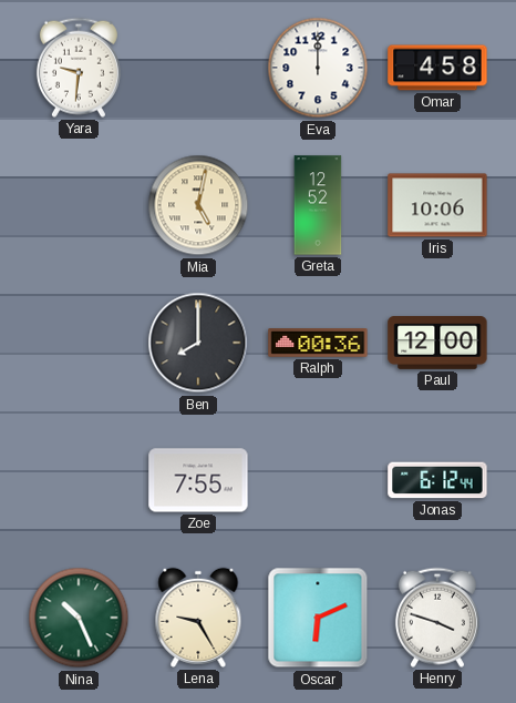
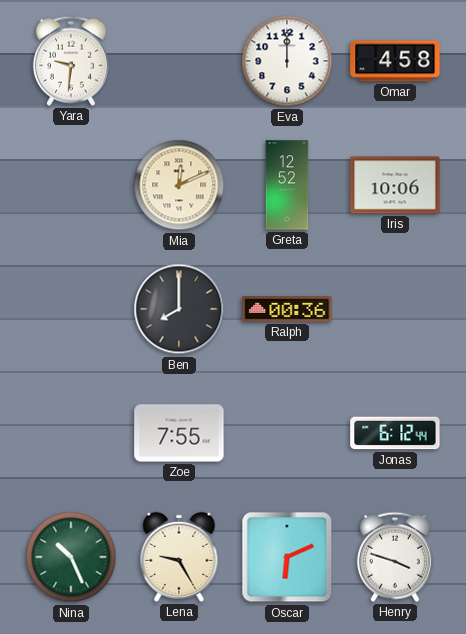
Mia: 5:02 -> 12:11
Paul: 12:00 -> none
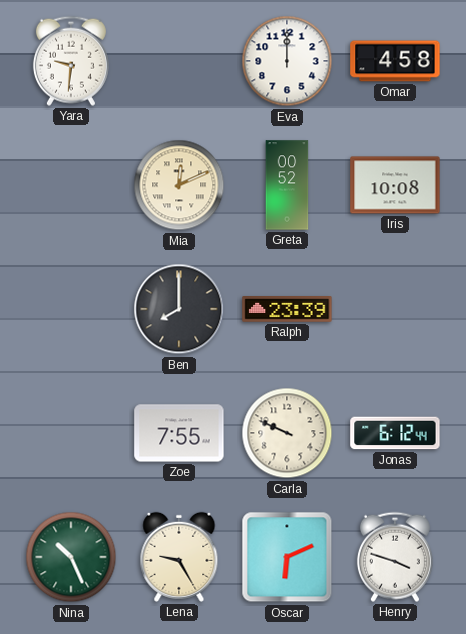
Greta: 12:52 -> 00:52
Iris: 10:06 -> 10:08
Ralph: 00:36 -> 23:39
Carla: none -> 9:49
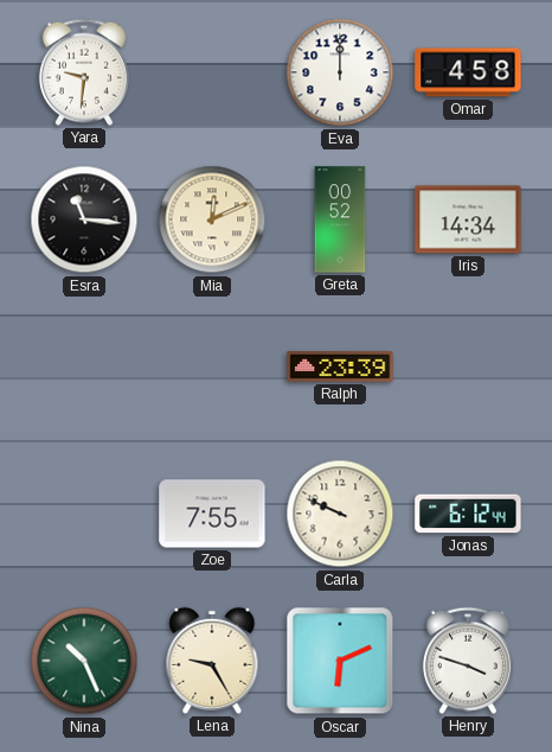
Esra: none -> 11:16
Iris: 10:08 -> 14:34
Ben: 8:00 -> none
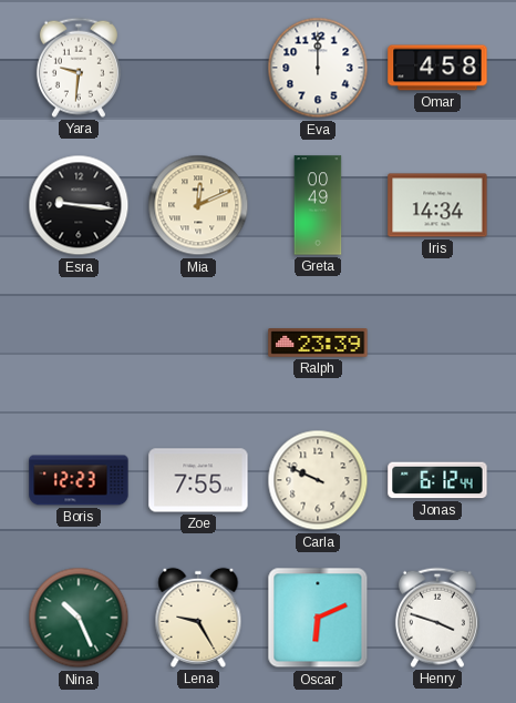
Esra: 11:16 -> 9:16
Greta: 00:52 -> 00:49
Boris: none -> 12:23
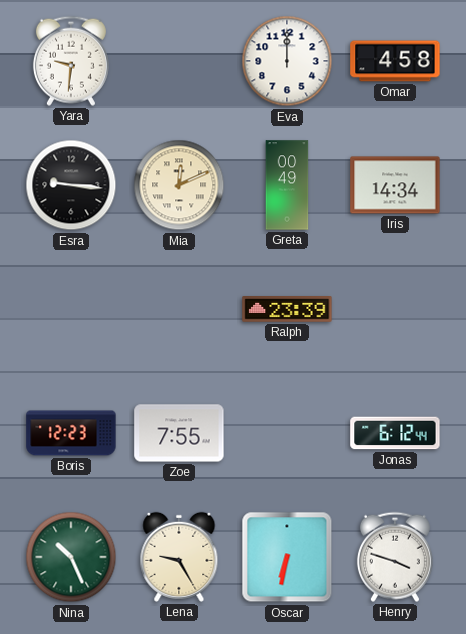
Carla: 9:49 -> none
Oscar: 6:11 -> 6:32
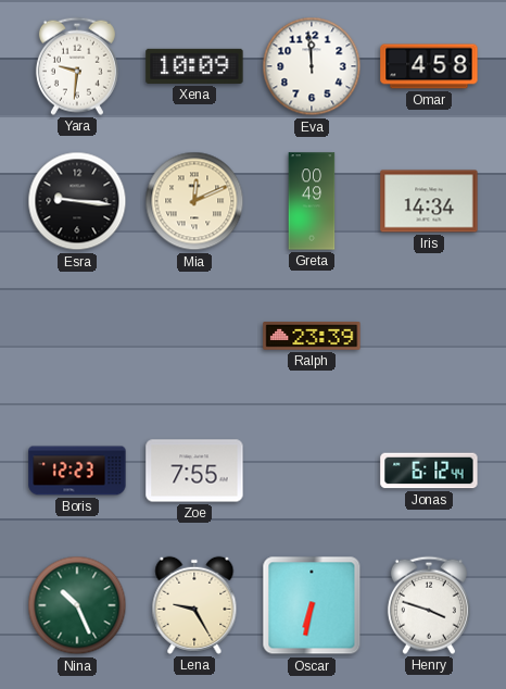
Xena: none -> 10:09
Eva: 12:00 -> 11:59
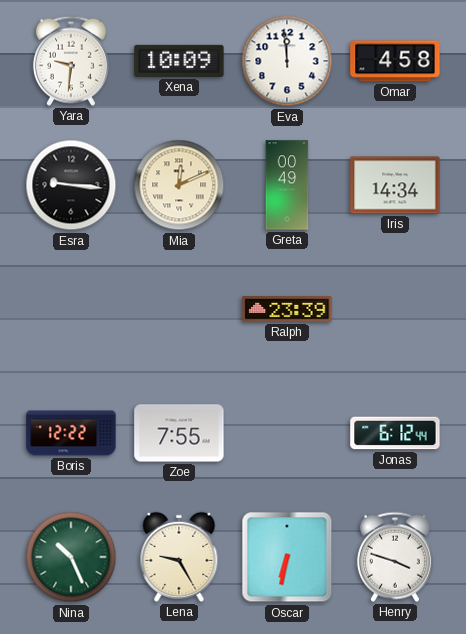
Boris: 12:23 -> 12:22
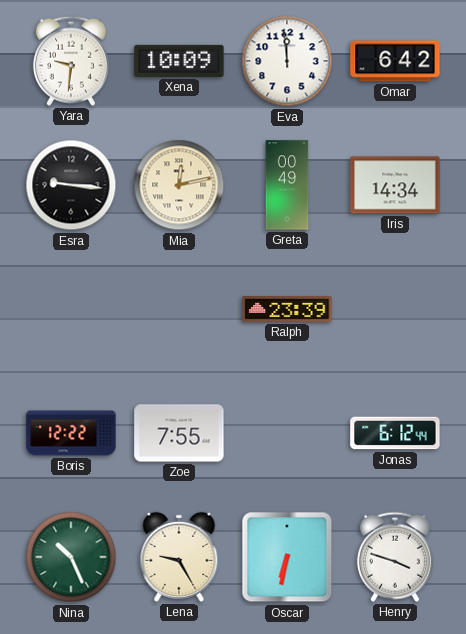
Omar: 4:58 -> 6:42
Mia: 12:11 -> 12:13
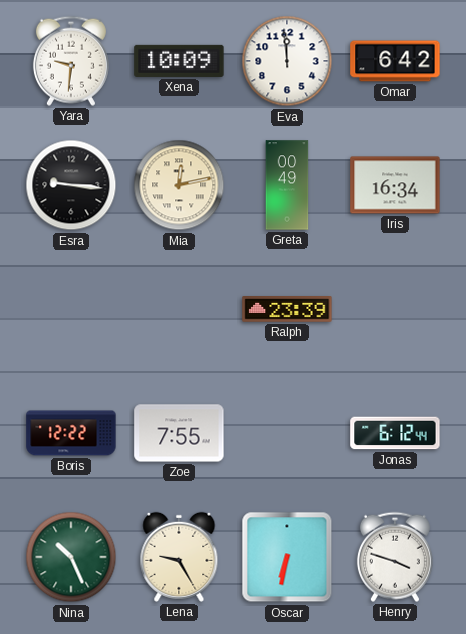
Iris: 14:34 -> 16:34
